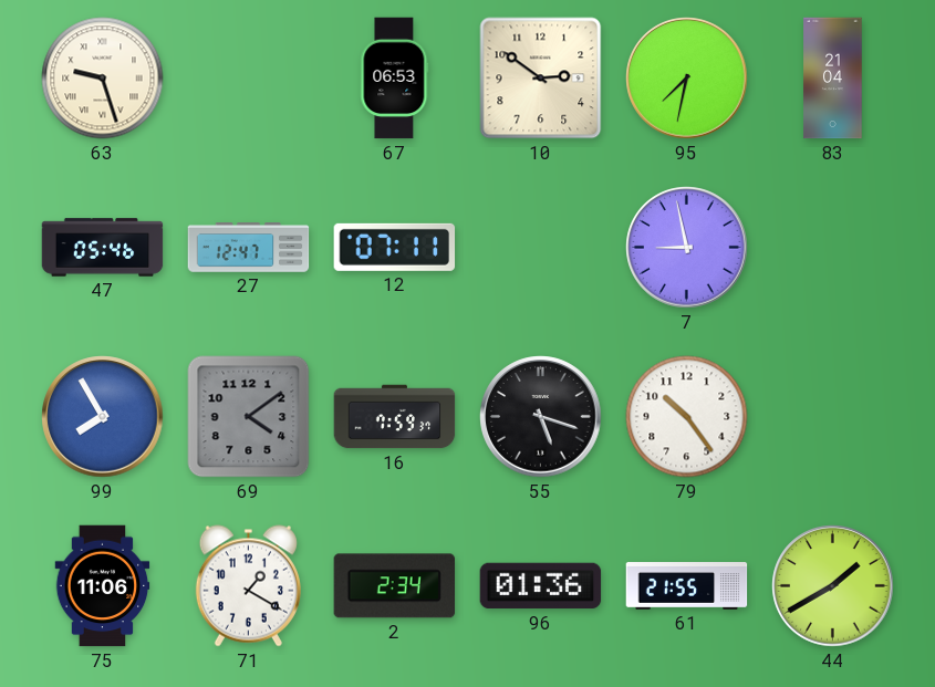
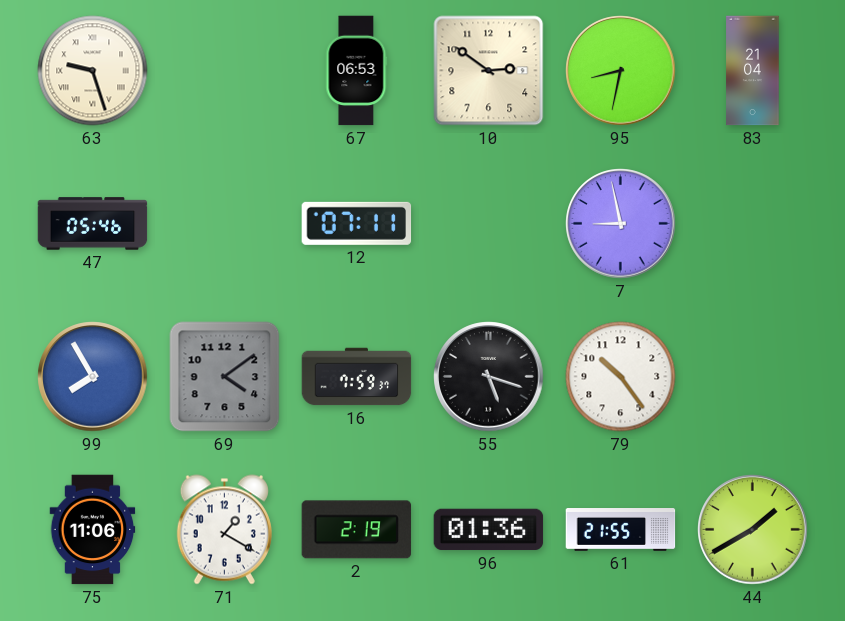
95: 7:32 -> 8:32
27: 12:47 -> none
2: 2:34 -> 2:19
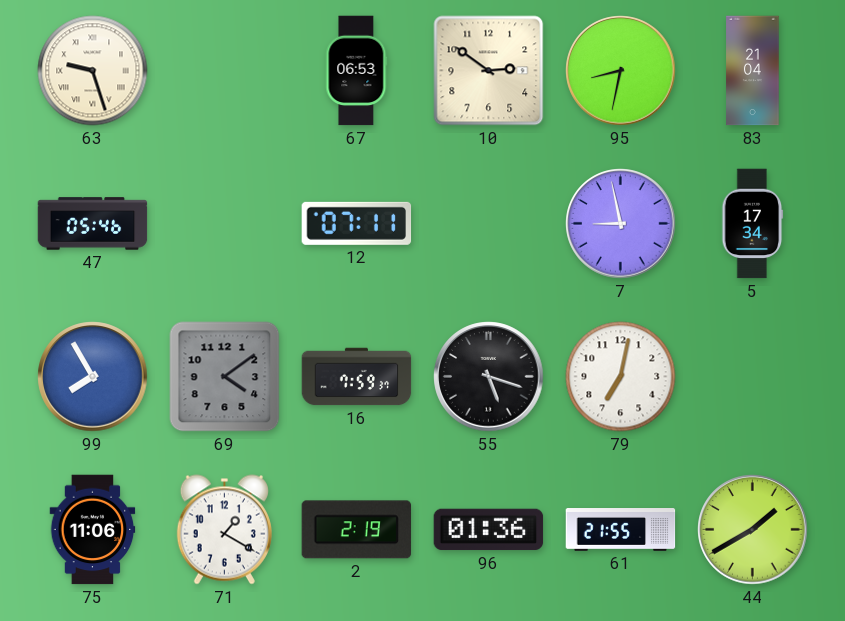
5: none -> 17:34
79: 10:24 -> 7:02
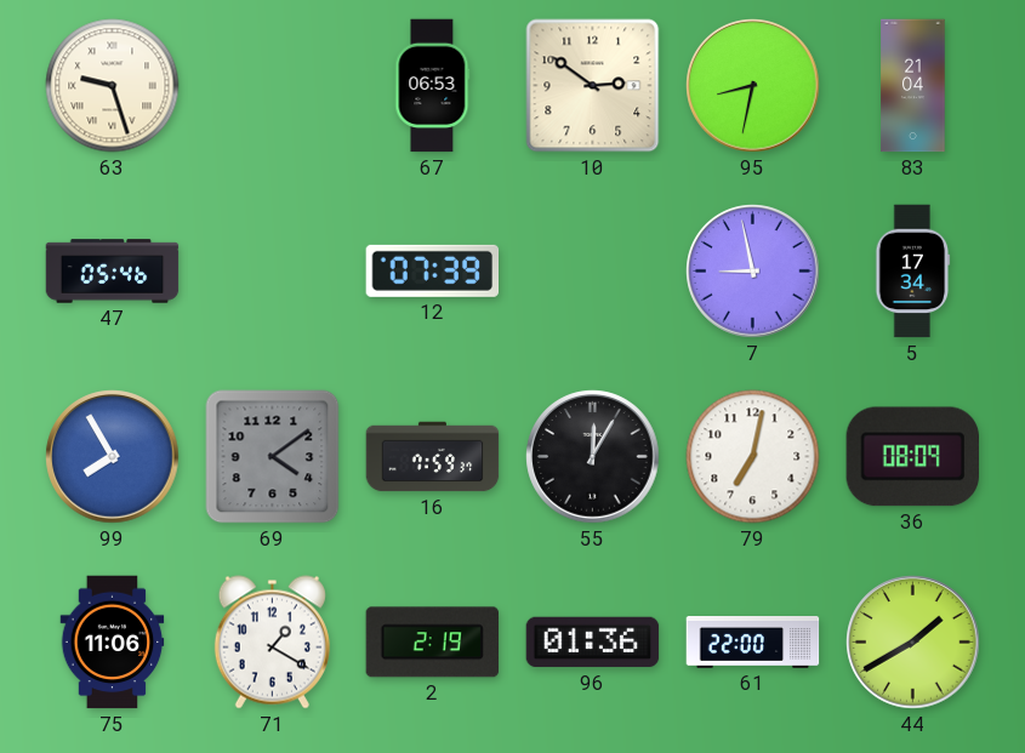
12: 07:11 -> 07:39
55: 5:18 -> 12:05
36: none -> 08:09
61: 21:55 -> 22:00
